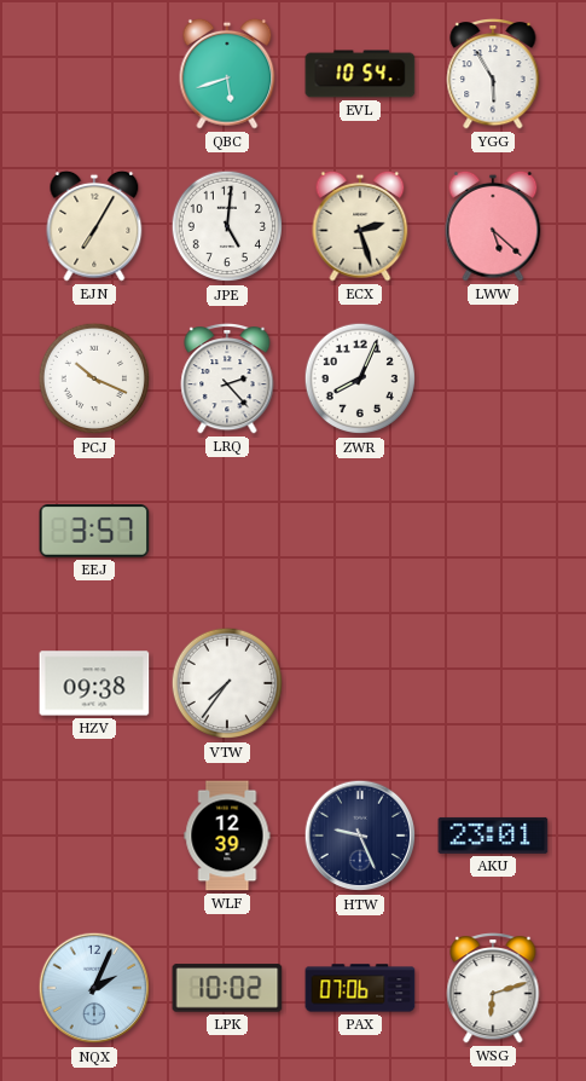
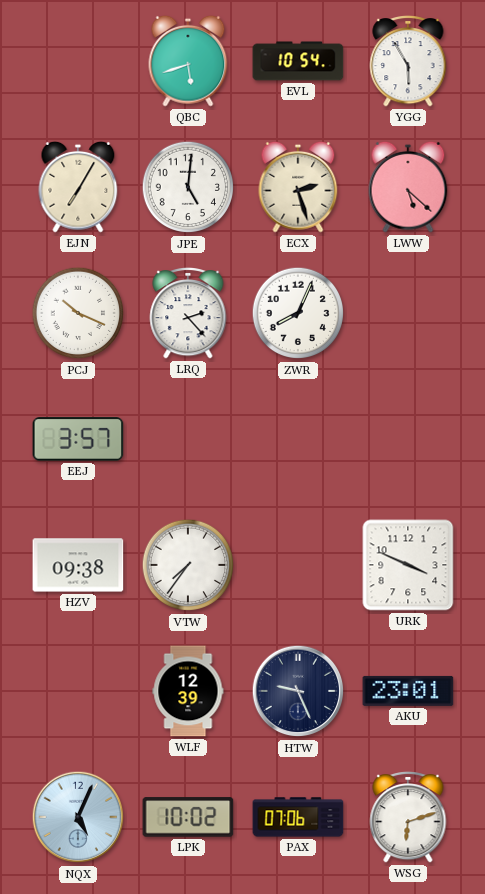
URK: none -> 3:49
NQX: 2:04 -> 5:04
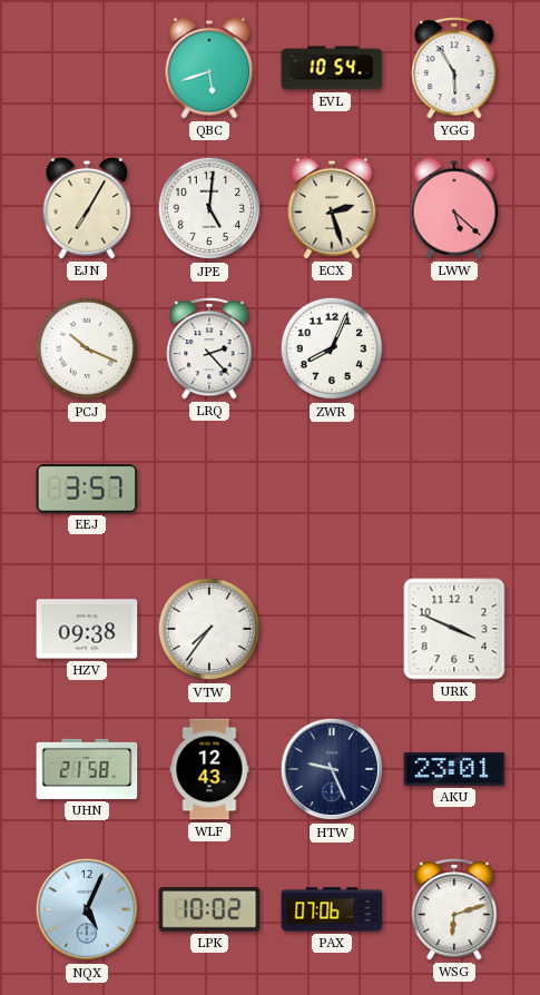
UHN: none -> 21:58
WLF: 12:39 -> 12:43
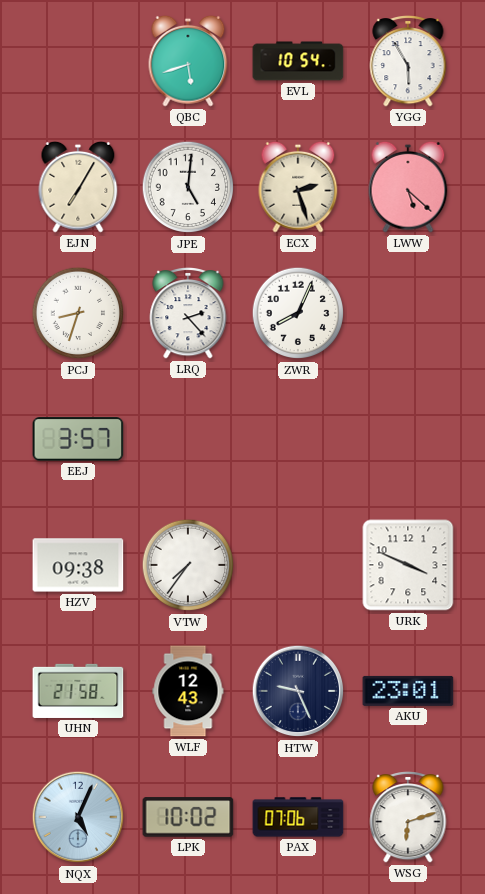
PCJ: 10:19 -> 8:33
